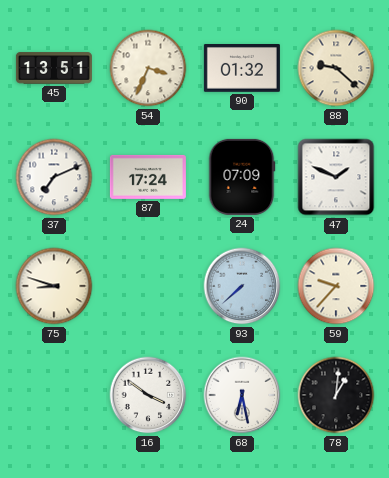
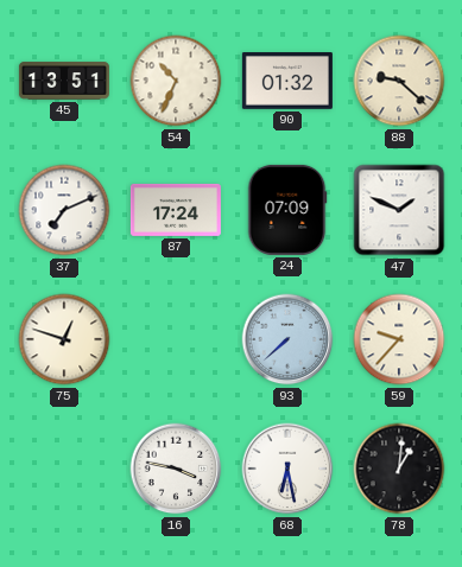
54: 3:34 -> 10:34
75: 8:48 -> 12:48
16: 3:51 -> 3:47
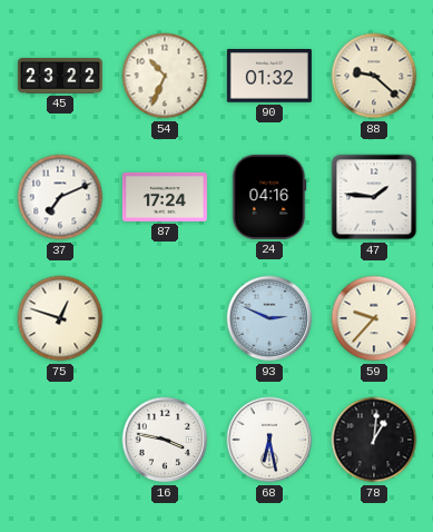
45: 13:51 -> 23:22
24: 07:09 -> 04:16
47: 1:49 -> 1:46
93: 7:38 -> 2:49
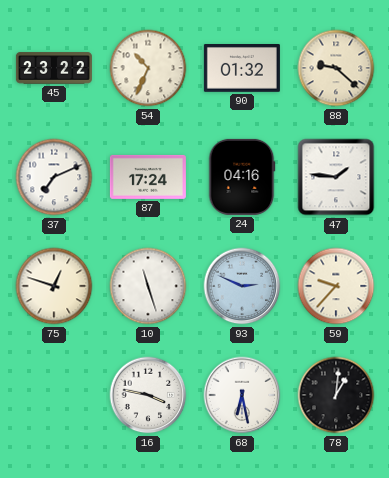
10: none -> 11:27
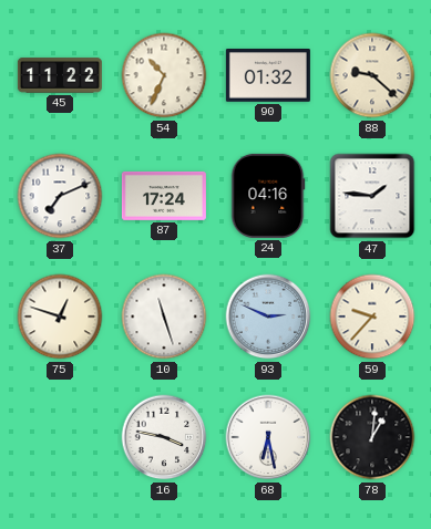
45: 23:22 -> 11:22
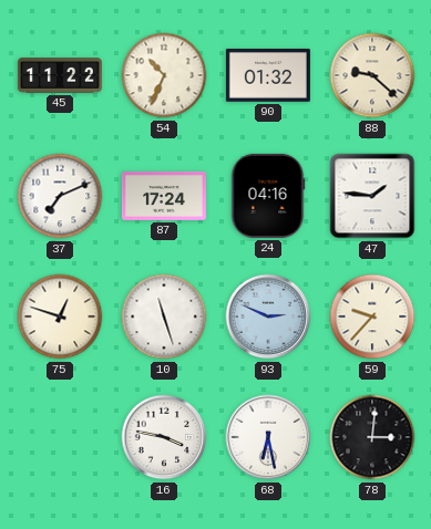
78: 1:01 -> 3:01
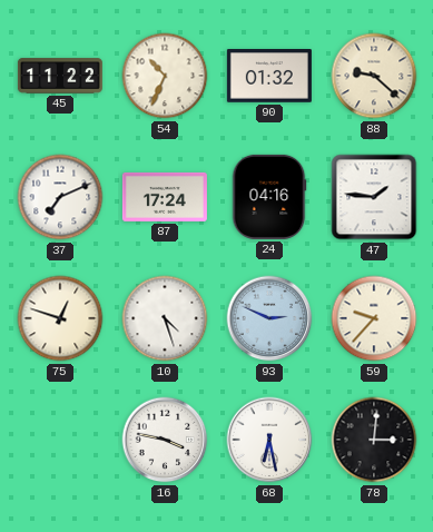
10: 11:27 -> 4:27
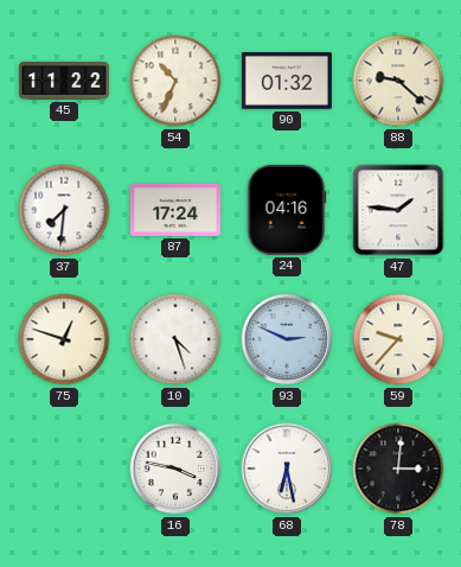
37: 7:11 -> 7:31
